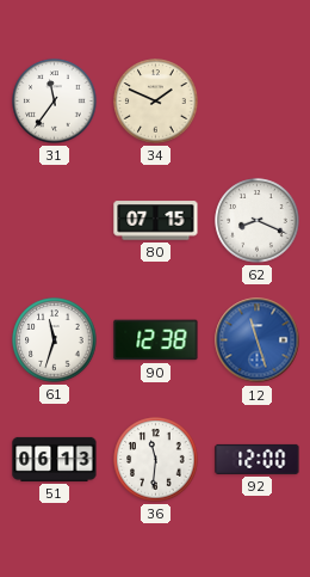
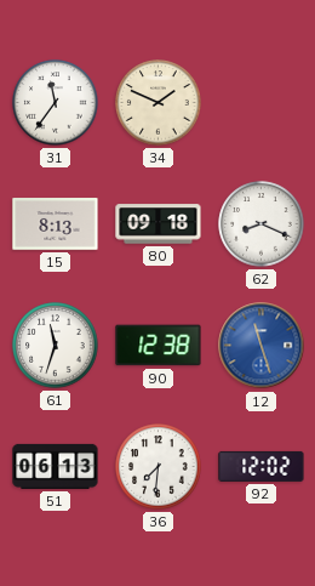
15: none -> 8:13
80: 07:15 -> 09:18
36: 11:31 -> 7:31
92: 12:00 -> 12:02
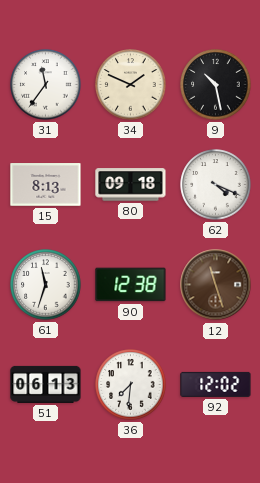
9: none -> 10:28
62: 8:19 -> 4:19
12 dial: blue -> brown
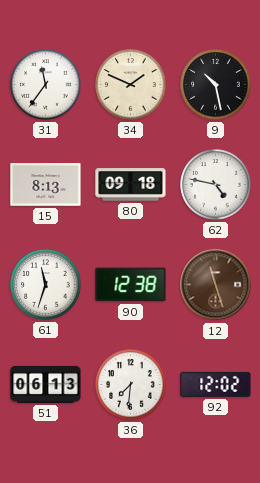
62: 4:19 -> 4:47
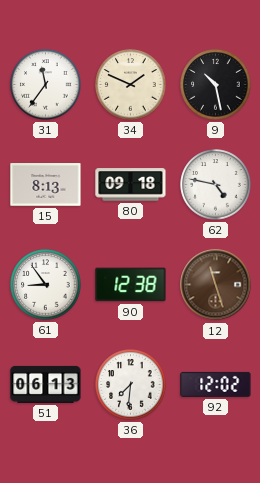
61: 11:33 -> 8:54
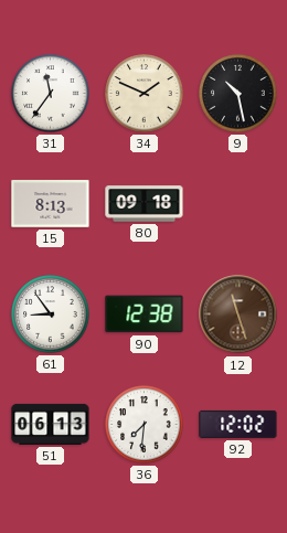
62: 4:47 -> none
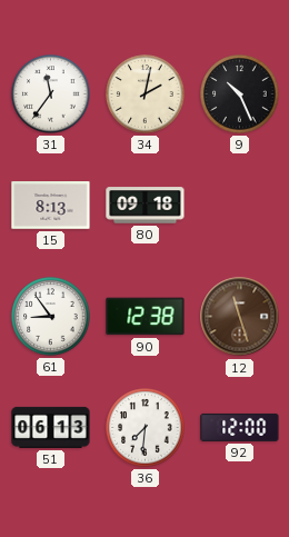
34: 1:49 -> 2:02
9: 10:28 -> 10:26
92: 12:02 -> 12:00
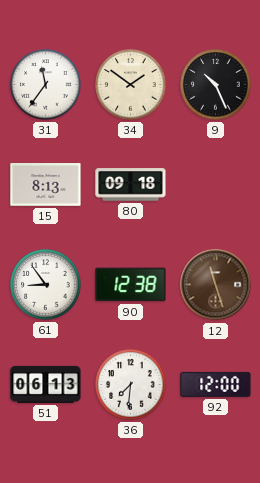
34: 2:02 -> 1:51
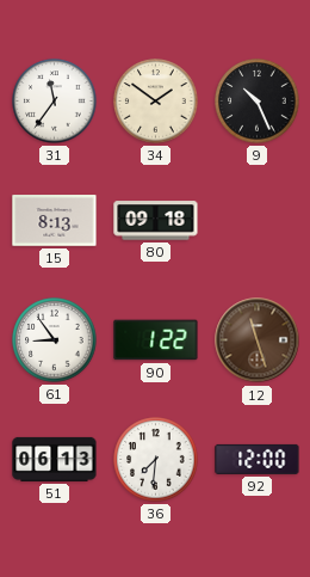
90: 12:38 -> 1:22
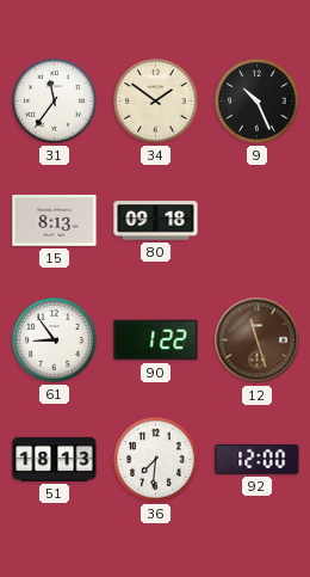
51: 06:13 -> 18:13
